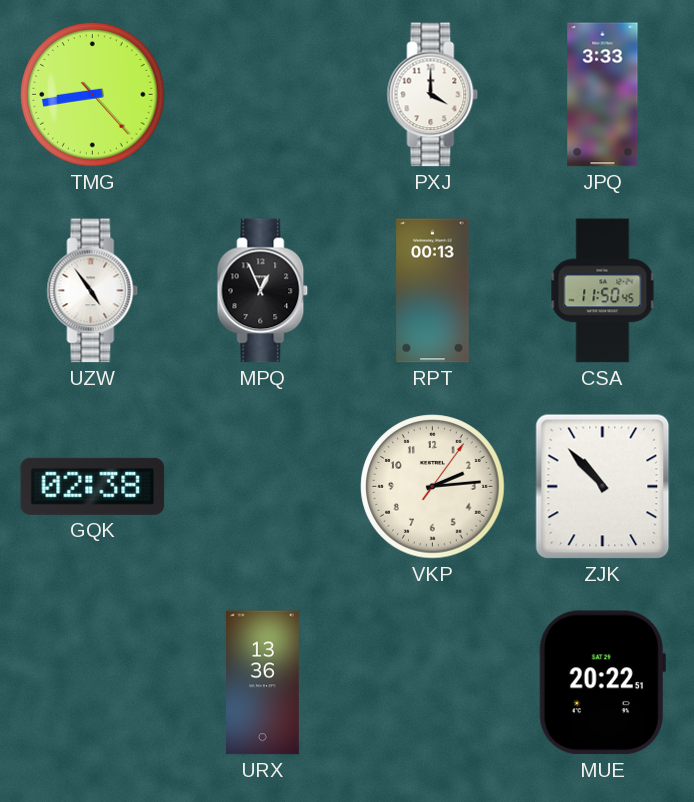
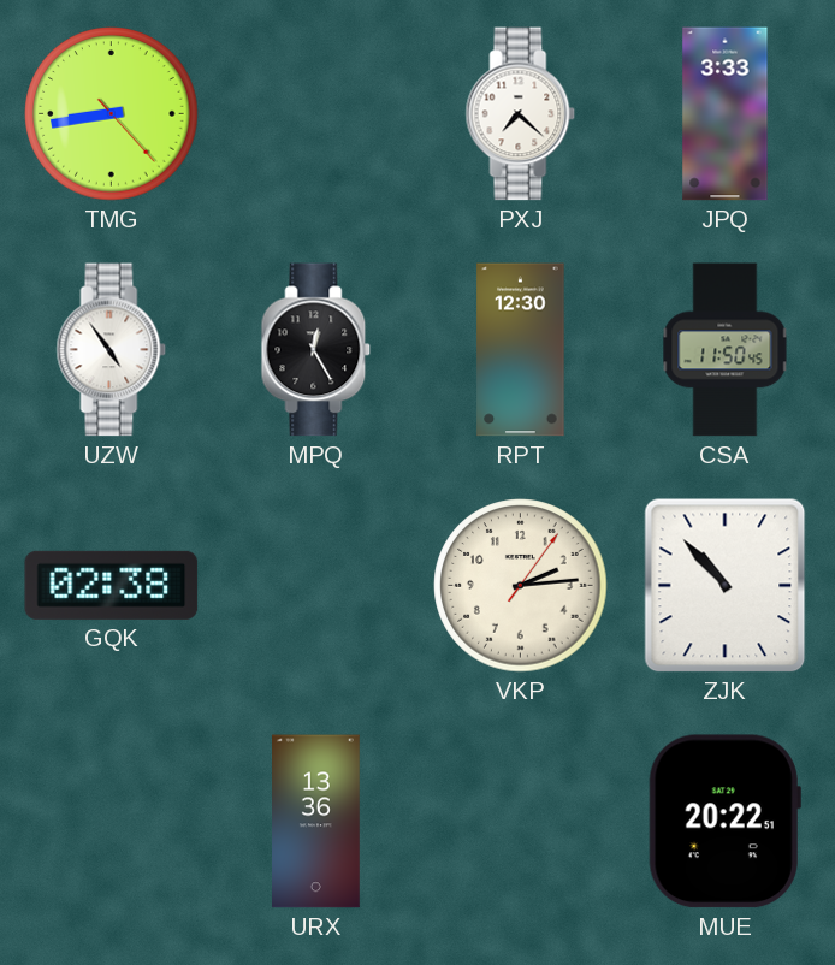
PXJ: 4:00 -> 7:22
MPQ: 12:56 -> 12:25
RPT: 00:13 -> 12:30
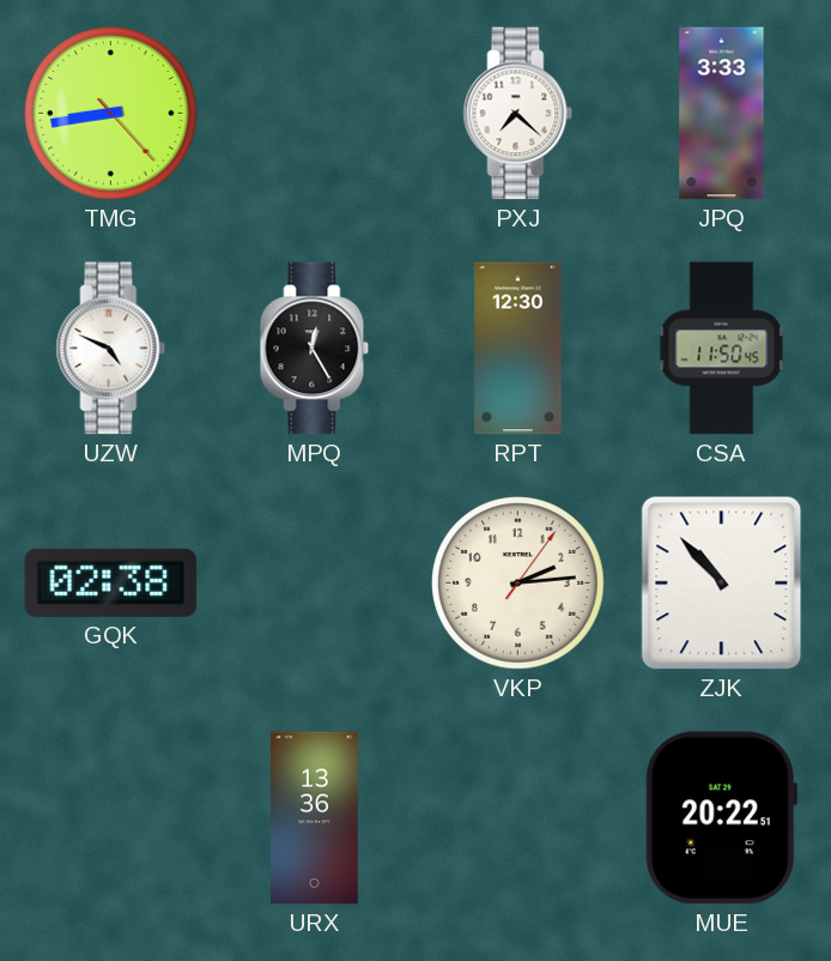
UZW: 4:54 -> 4:49
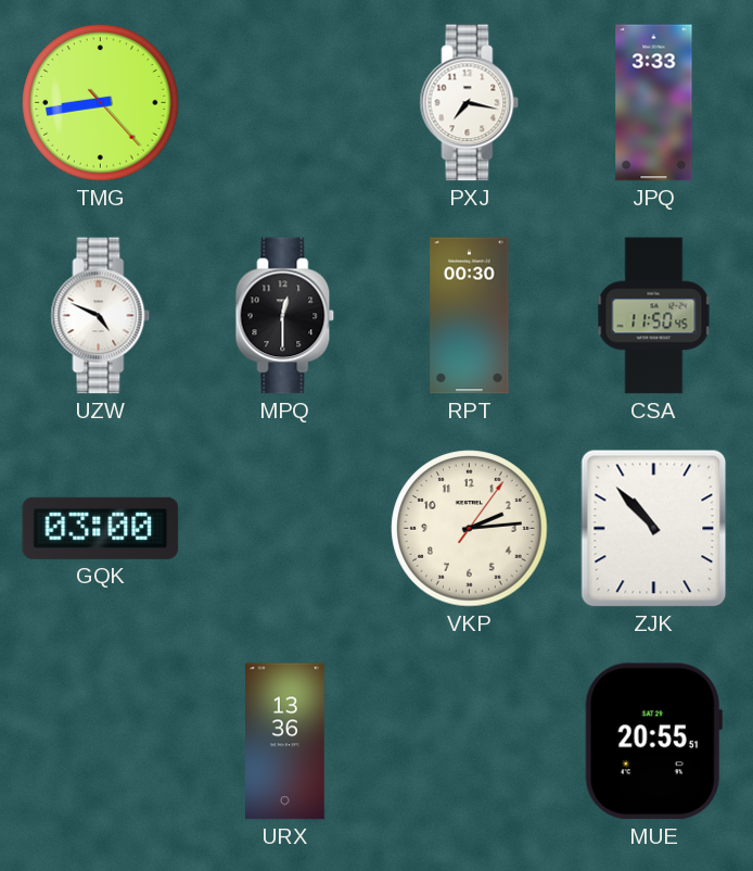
PXJ: 7:22 -> 7:17
MPQ: 12:25 -> 12:30
RPT: 12:30 -> 00:30
GQK: 02:38 -> 03:00
MUE: 20:22 -> 20:55
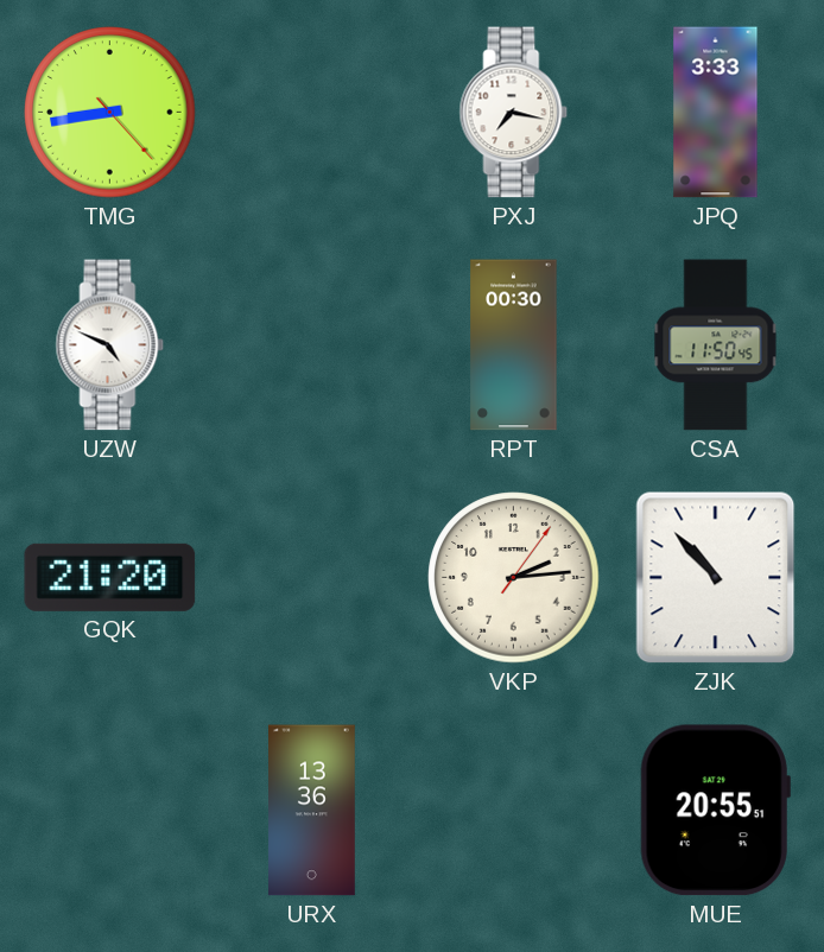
MPQ: 12:30 -> none
GQK: 03:00 -> 21:20
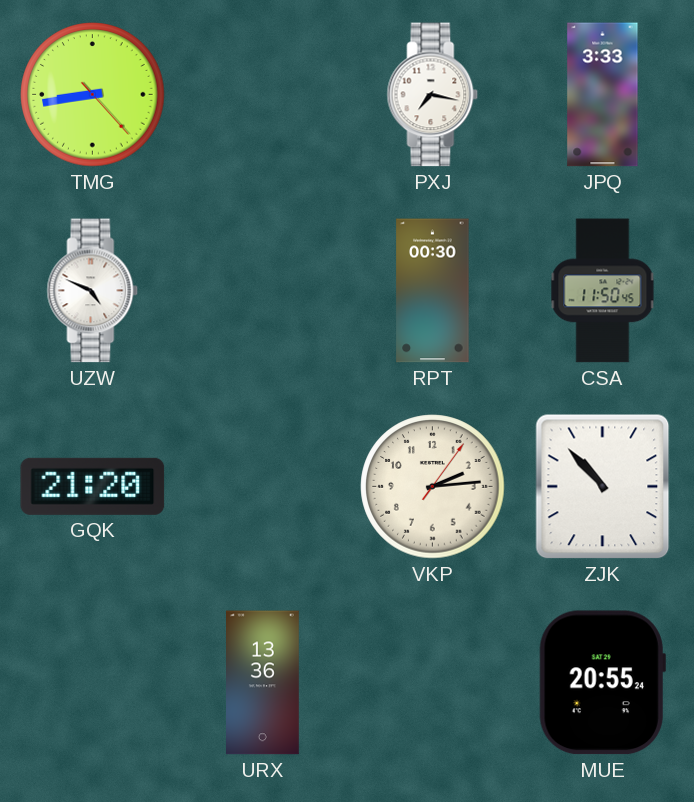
MUE: 20:55:51 -> 20:55:24
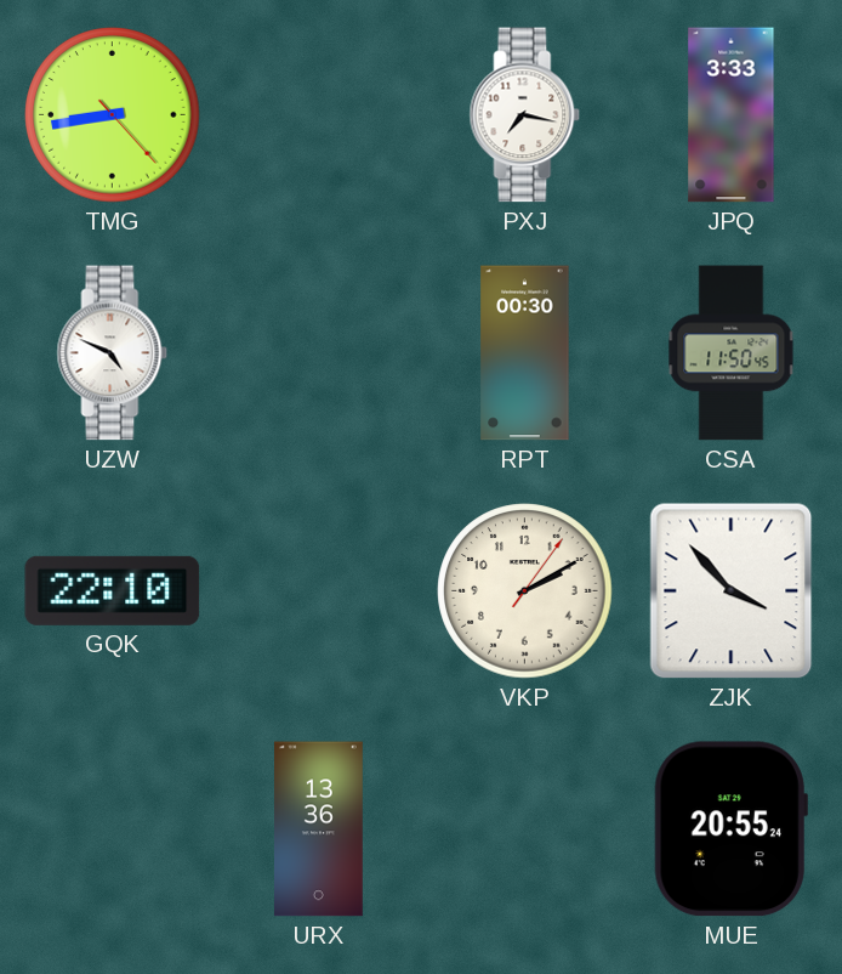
GQK: 21:20 -> 22:10
VKP: 2:14 -> 2:10
ZJK: 10:53 -> 3:53
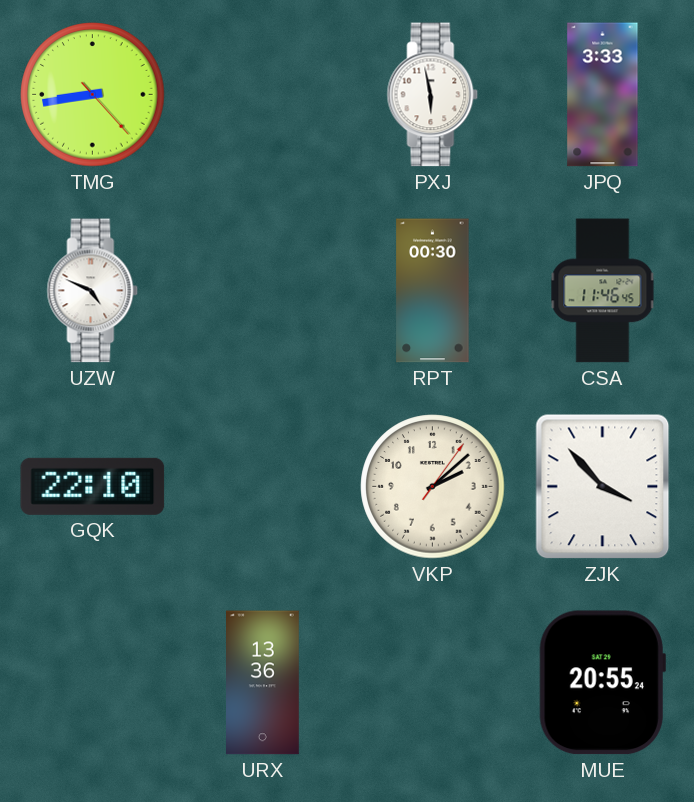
PXJ: 7:17 -> 5:58
CSA: 11:50 -> 11:46
VKP: 2:10 -> 2:08
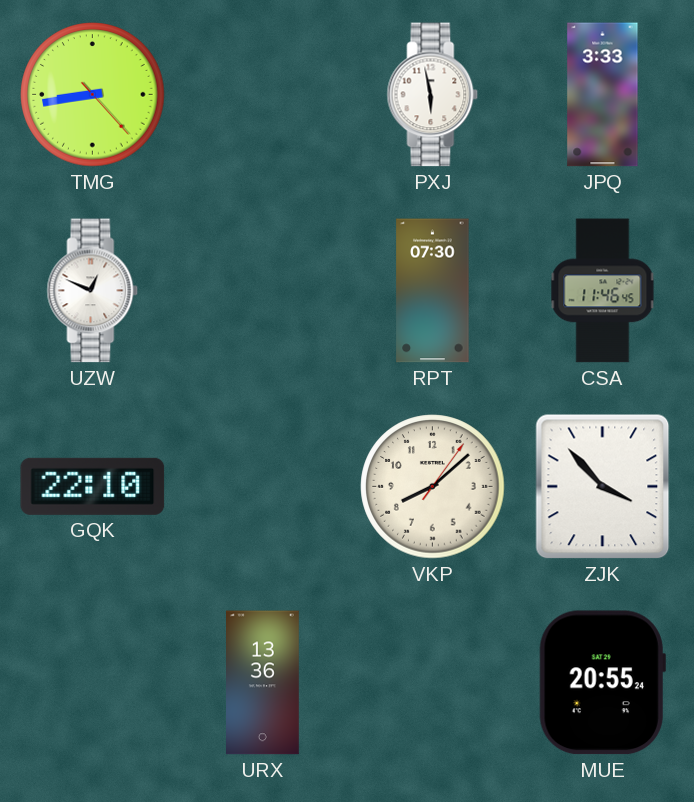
UZW: 4:49 -> 12:49
RPT: 00:30 -> 07:30
VKP: 2:08 -> 8:08
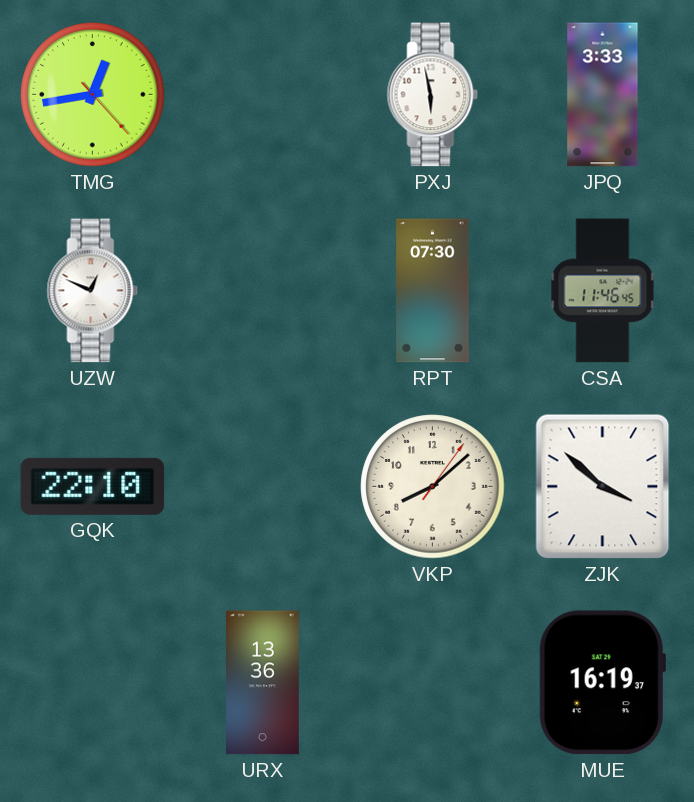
TMG: 8:43 -> 12:43
ZJK: 3:53 -> 3:52
MUE: 20:55 -> 16:19
